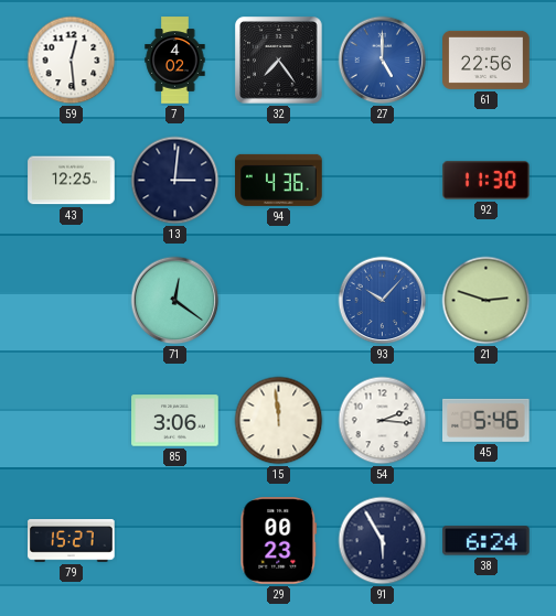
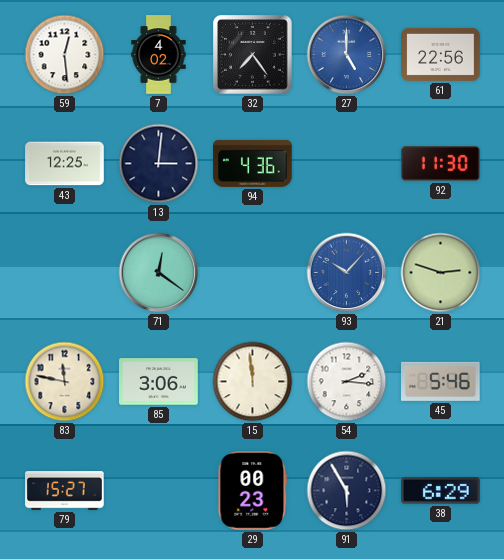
83: none -> 11:47
38: 6:24 -> 6:29
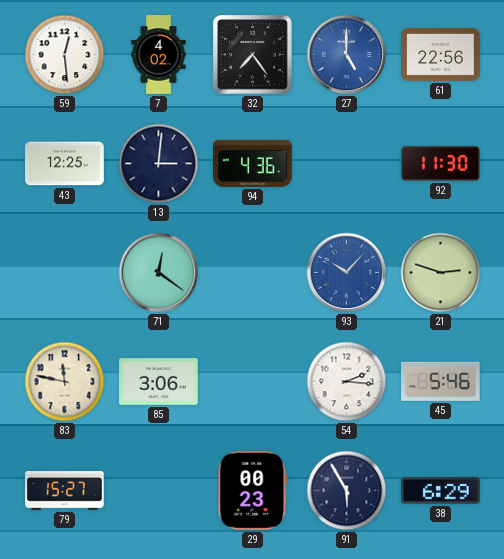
15: 11:59 -> none
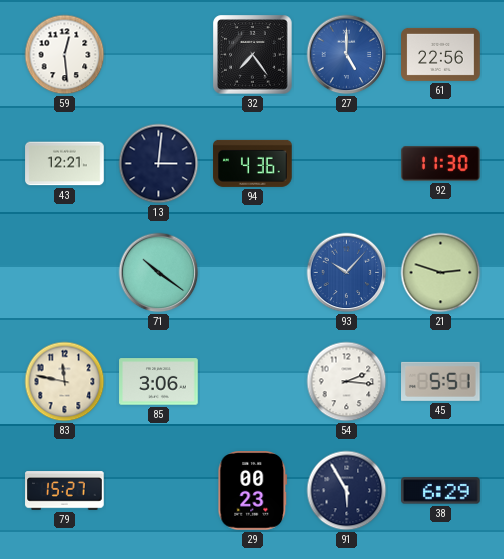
7: 4:02 -> none
43: 12:25 -> 12:21
71: 12:21 -> 10:21
45: 5:46 -> 5:51
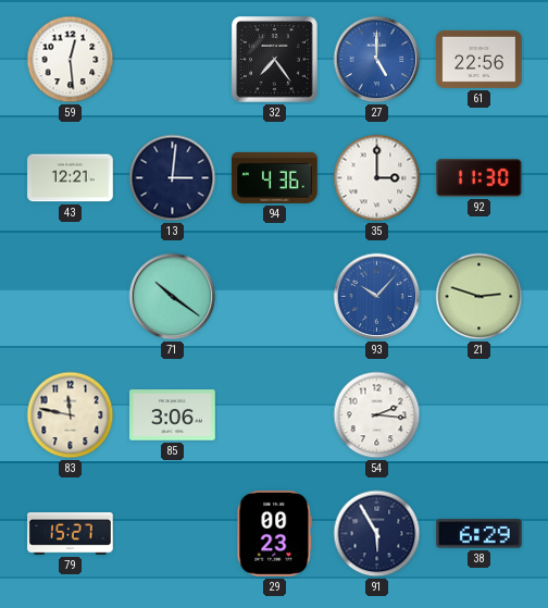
35: none -> 3:00
45: 5:51 -> none
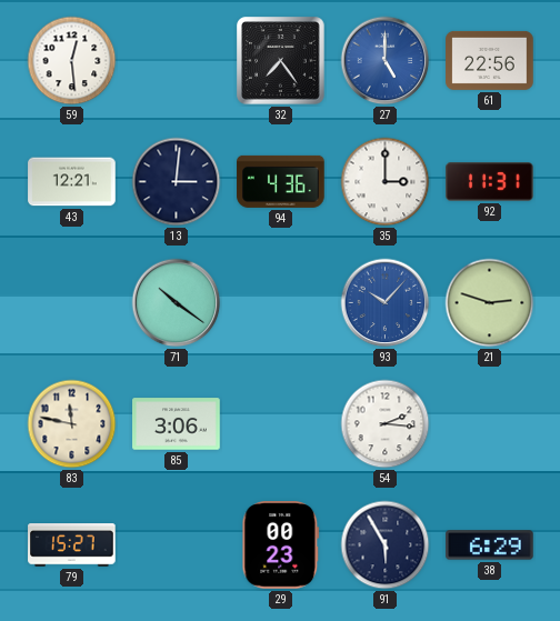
92: 11:30 -> 11:31
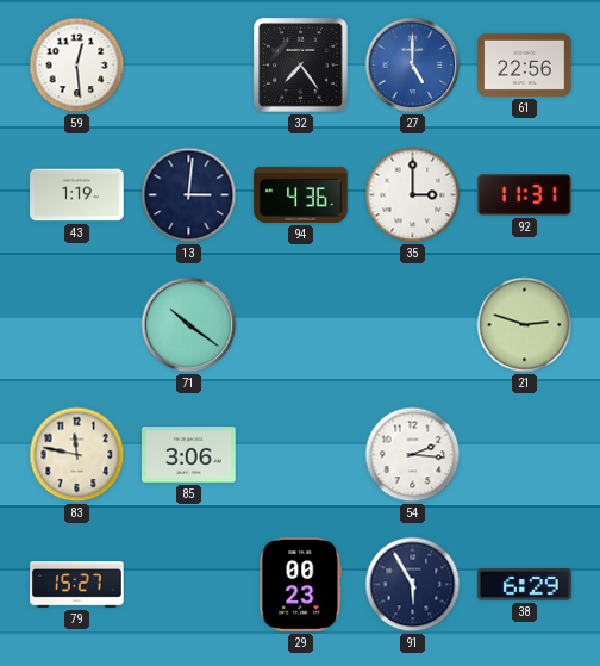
43: 12:21 -> 1:19
93: 10:07 -> none
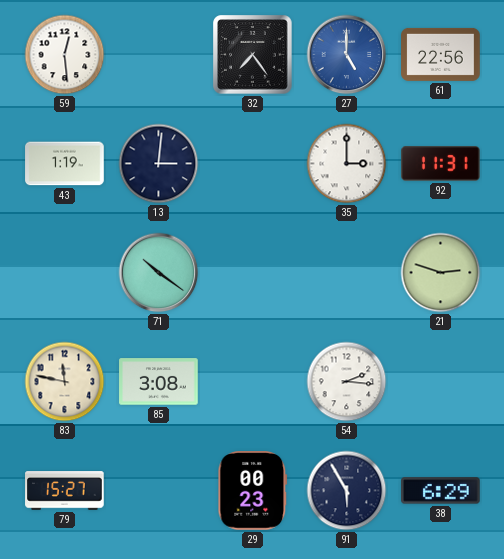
94: 4:36 -> none
85: 3:06 -> 3:08
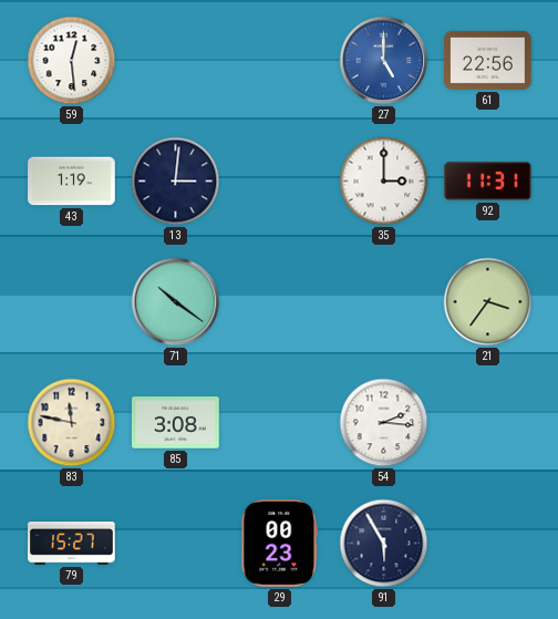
32: 7:24 -> none
21: 2:48 -> 3:36
38: 6:29 -> none
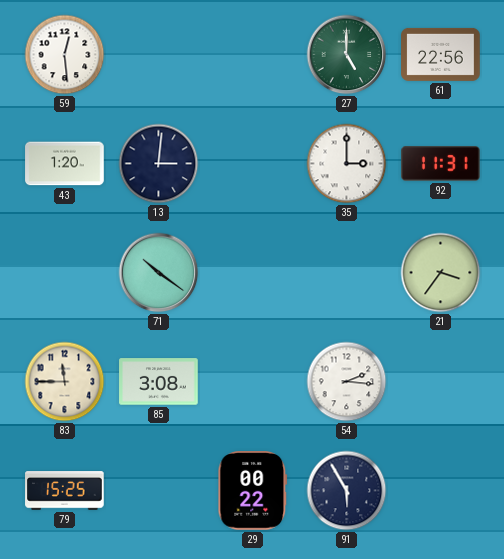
27 dial: blue -> green
43: 1:19 -> 1:20
83: 11:47 -> 11:45
79: 15:27 -> 15:25
29: 00:23 -> 00:22
